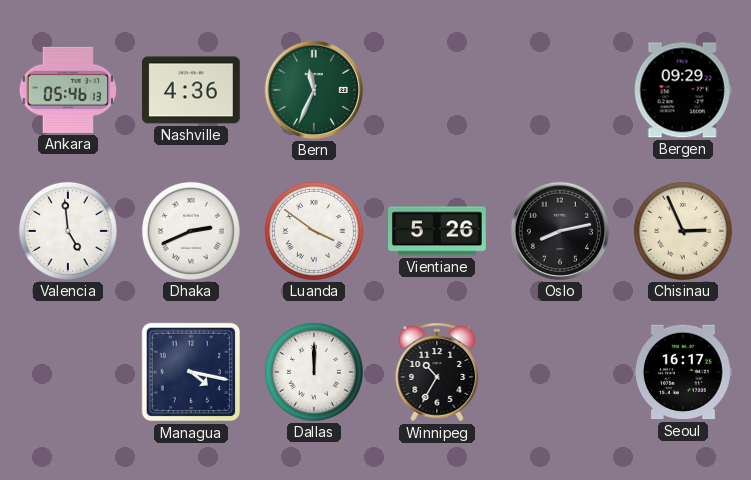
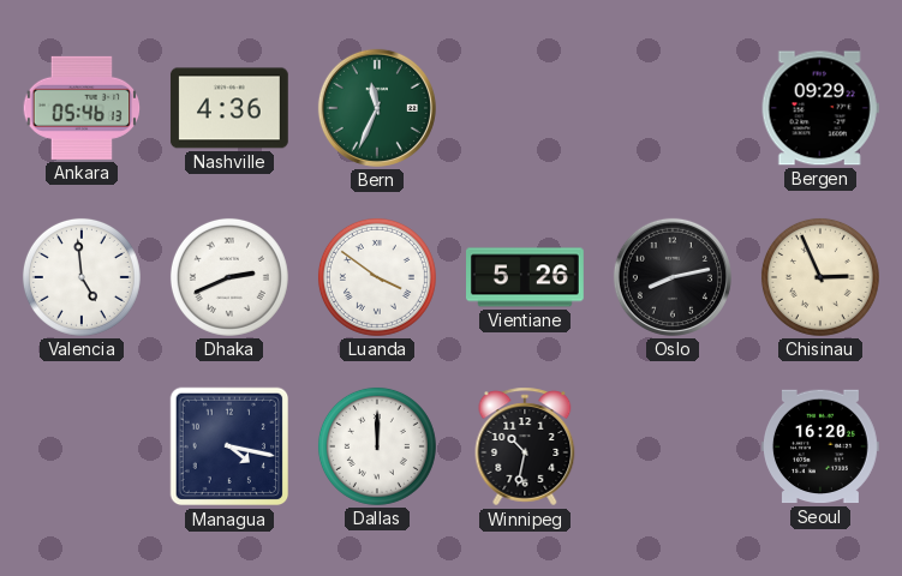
Winnipeg: 10:35 -> 10:32
Seoul: 16:17 -> 16:20
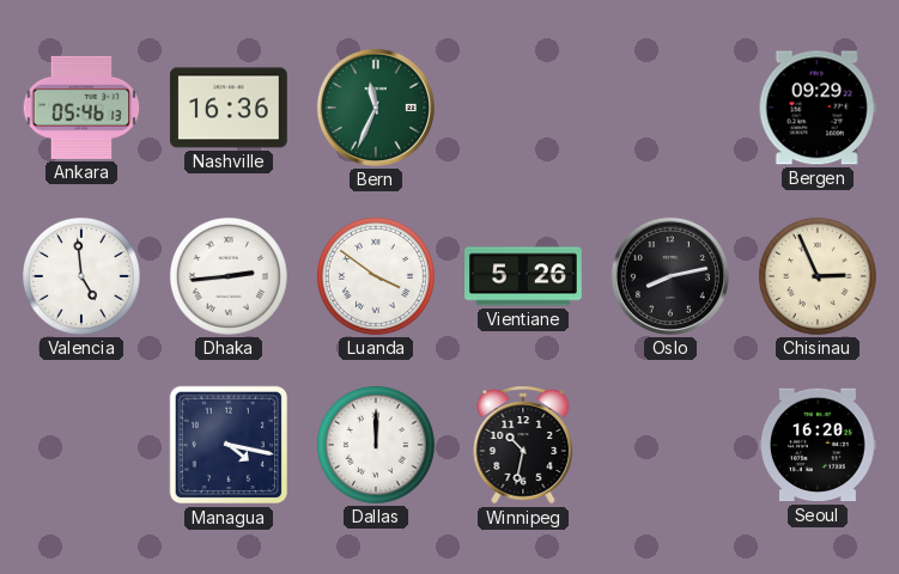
Nashville: 4:36 -> 16:36
Dhaka: 2:41 -> 2:44
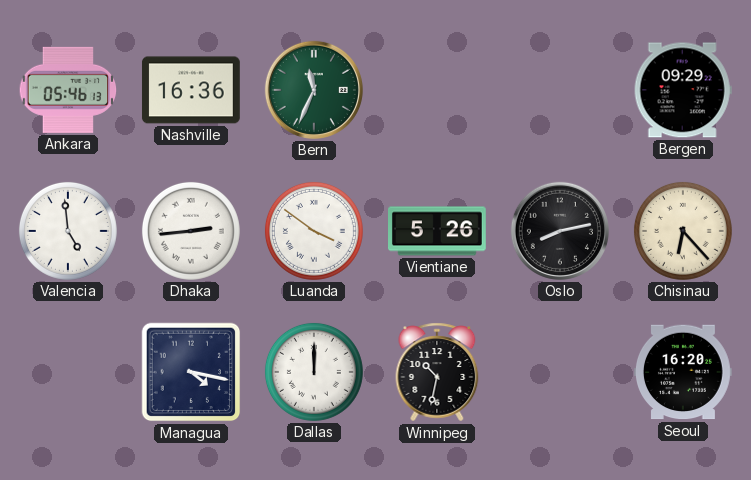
Chisinau: 2:56 -> 6:23
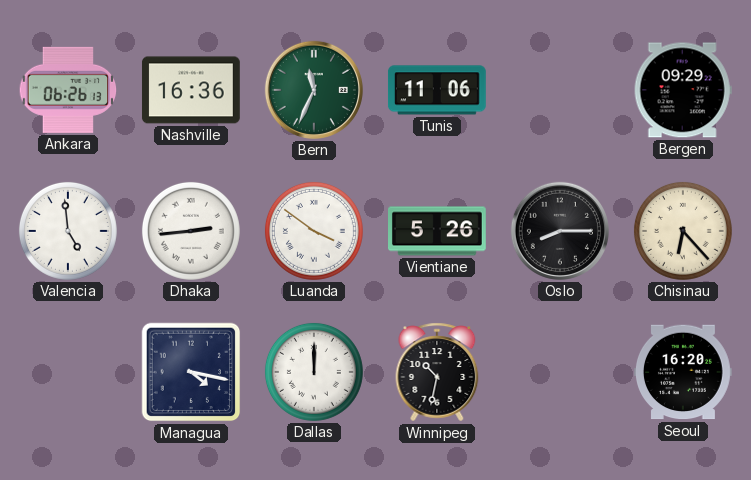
Ankara: 05:46 -> 06:26
Tunis: none -> 11:06
Oslo: 8:13 -> 8:15
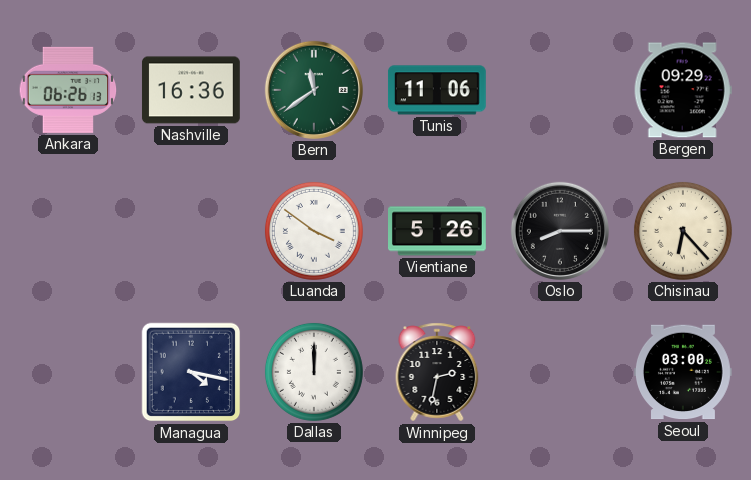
Bern: 11:34 -> 11:39
Valencia: 4:59 -> none
Dhaka: 2:44 -> none
Winnipeg: 10:32 -> 2:32
Seoul: 16:20 -> 03:00
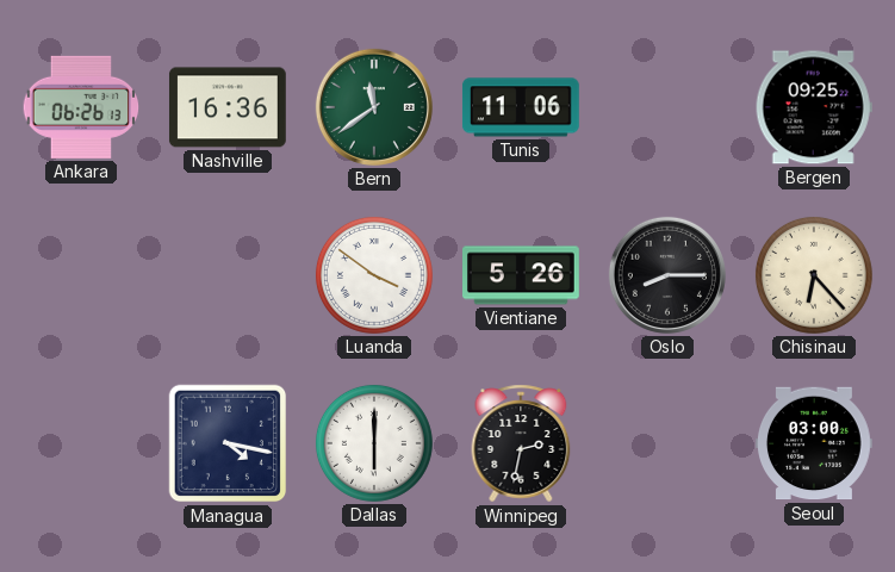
Bergen: 09:29 -> 09:25
Dallas: 12:00 -> 6:00
